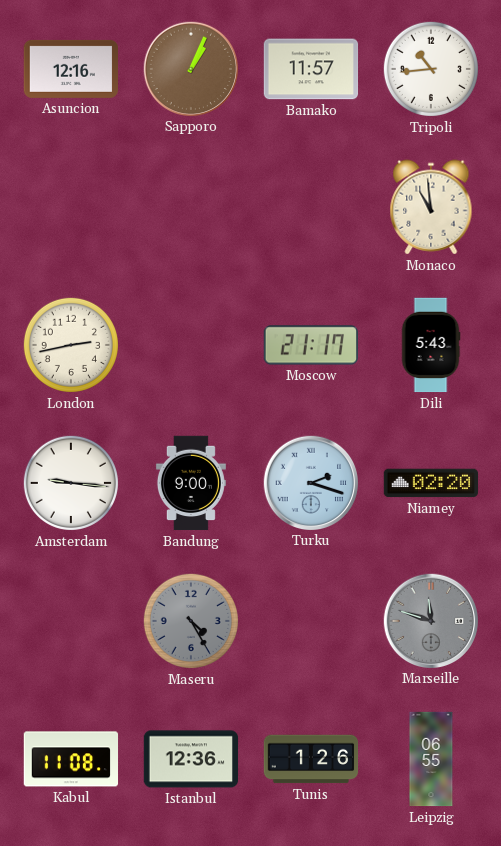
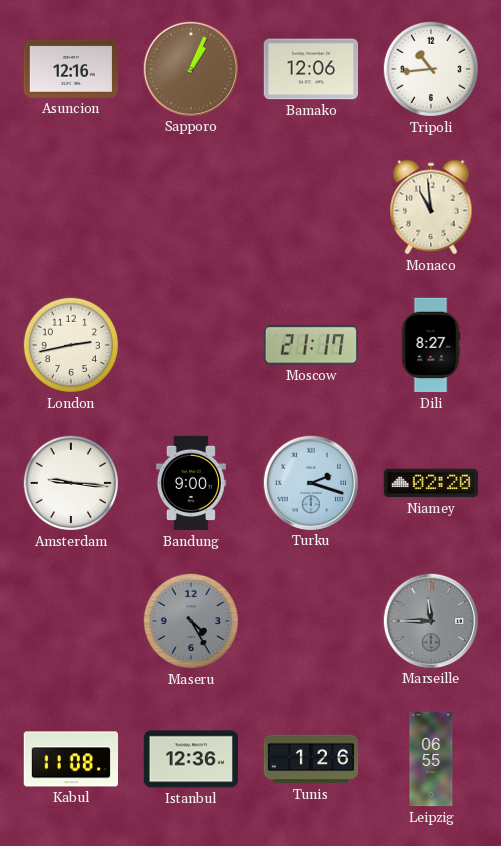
Bamako: 11:57 -> 12:06
Dili: 5:43 -> 8:27
Marseille: 11:48 -> 11:45
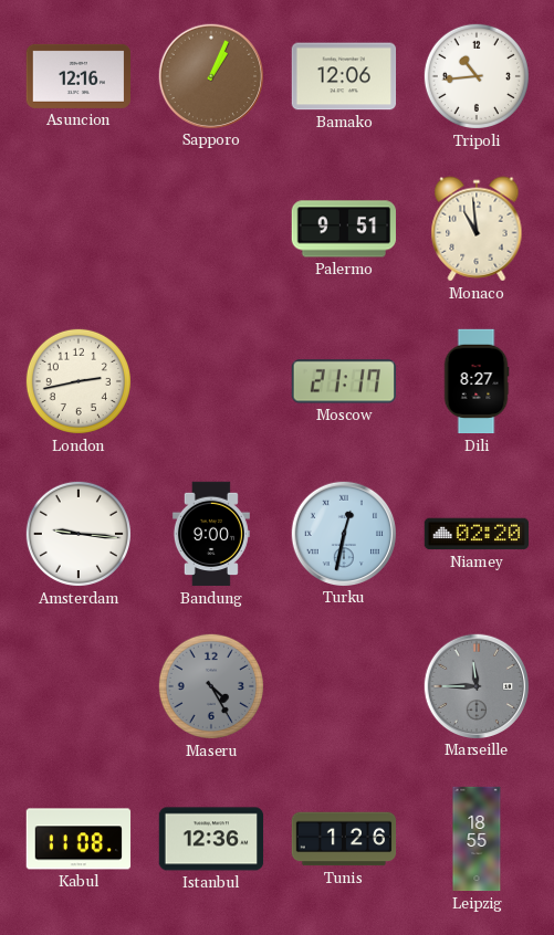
Palermo: none -> 9:51
Turku: 2:18 -> 12:32
Leipzig: 06:55 -> 18:55
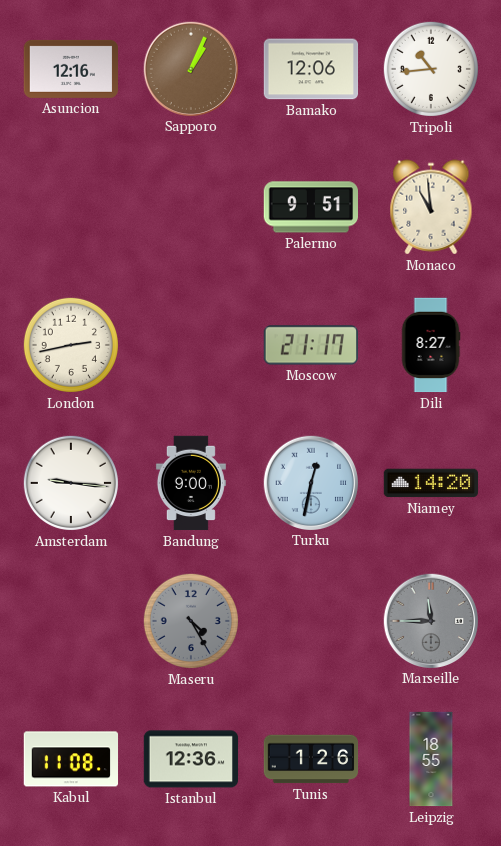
Niamey: 02:20 -> 14:20
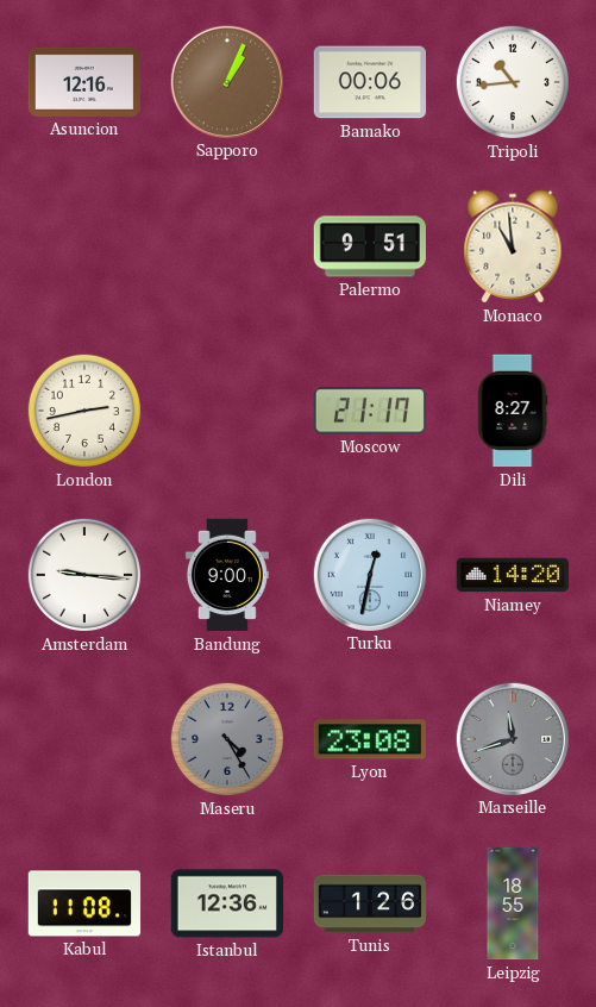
Bamako: 12:06 -> 00:06
Lyon: none -> 23:08
Marseille: 11:45 -> 11:42
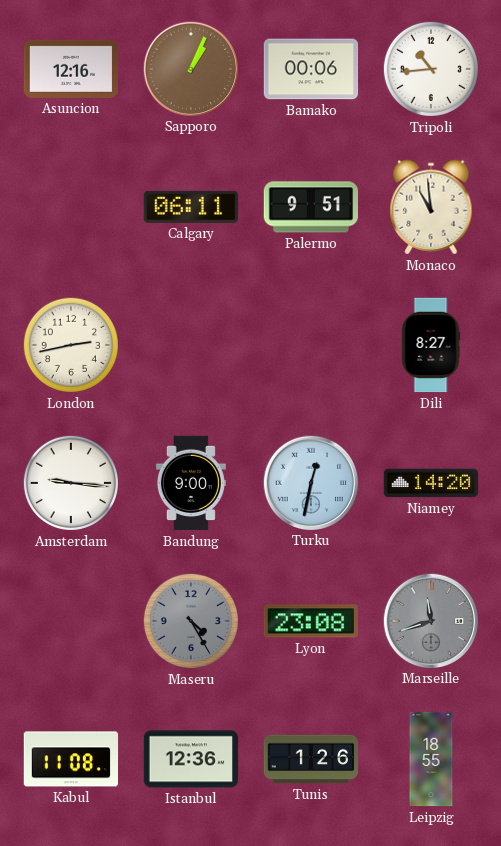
Calgary: none -> 06:11
Moscow: 21:17 -> none
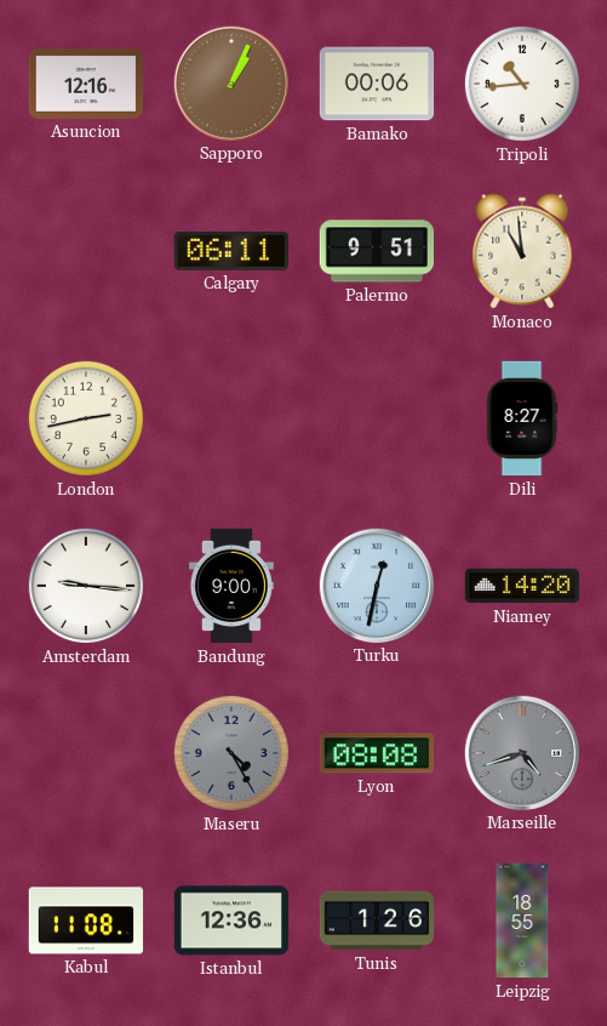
Lyon: 23:08 -> 08:08
Marseille: 11:42 -> 4:42
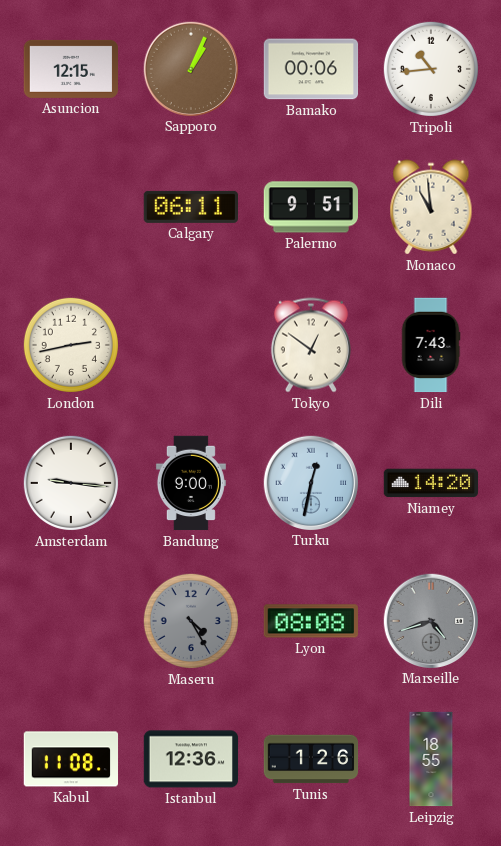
Asuncion: 12:16 -> 12:15
Tokyo: none -> 12:51
Dili: 8:27 -> 7:43
